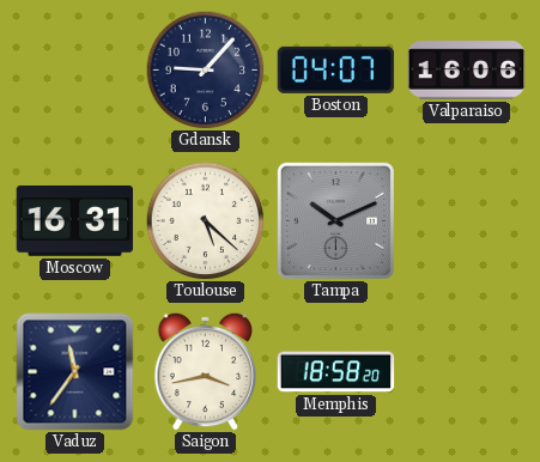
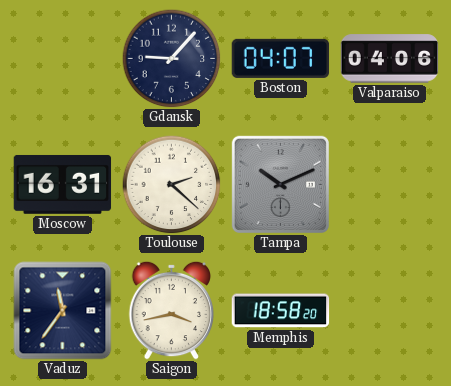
Valparaiso: 16:06 -> 04:06
Toulouse: 5:22 -> 2:22
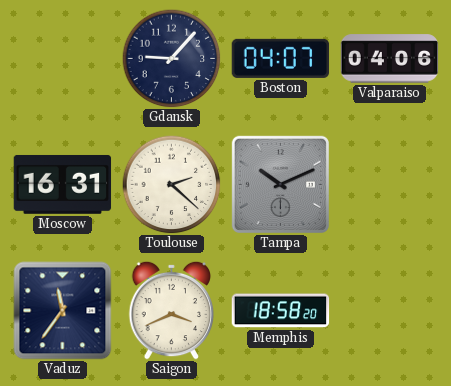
Saigon: 3:43 -> 3:41
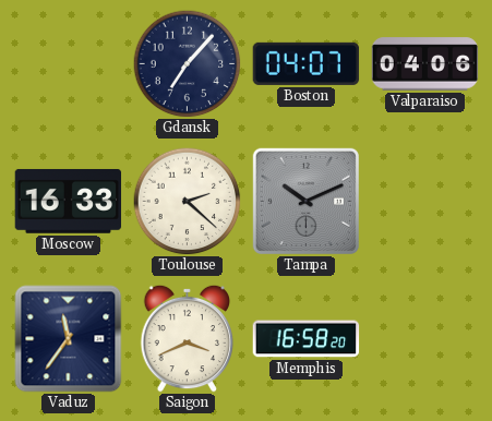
Gdansk: 9:07 -> 7:07
Moscow: 16:31 -> 16:33
Memphis: 18:58 -> 16:58
